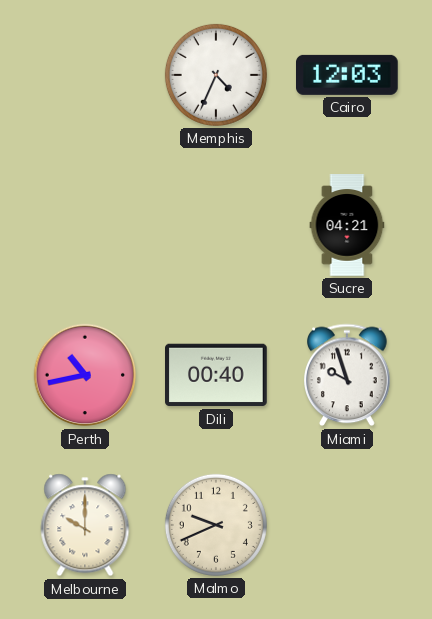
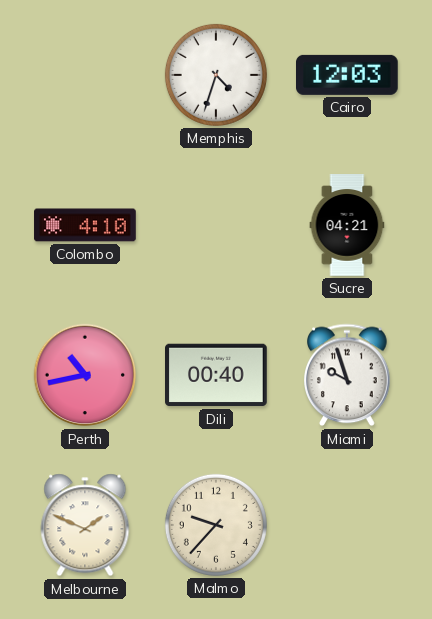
Memphis: 4:34 -> 4:33
Colombo: none -> 4:10
Melbourne: 10:00 -> 1:49
Malmo: 9:41 -> 9:37
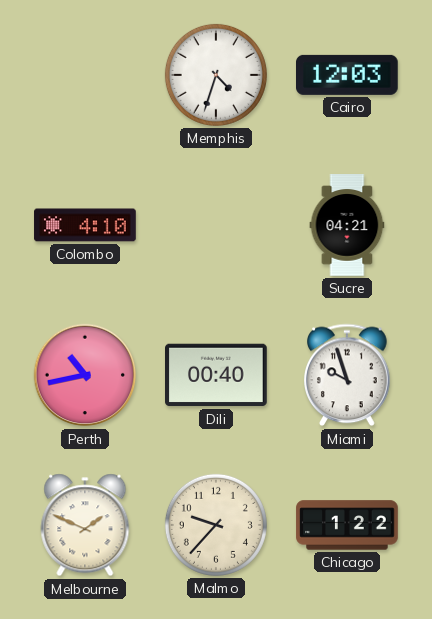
Chicago: none -> 1:22
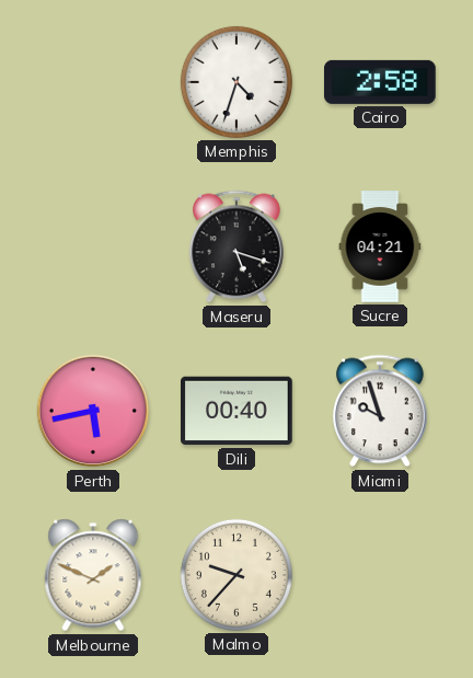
Cairo: 12:03 -> 2:58
Colombo: 4:10 -> none
Maseru: none -> 5:18
Perth: 10:43 -> 5:43
Chicago: 1:22 -> none
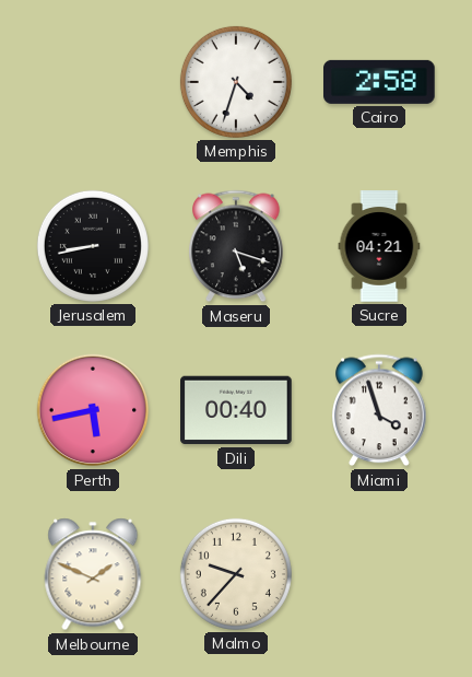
Jerusalem: none -> 8:43
Miami: 9:57 -> 3:57
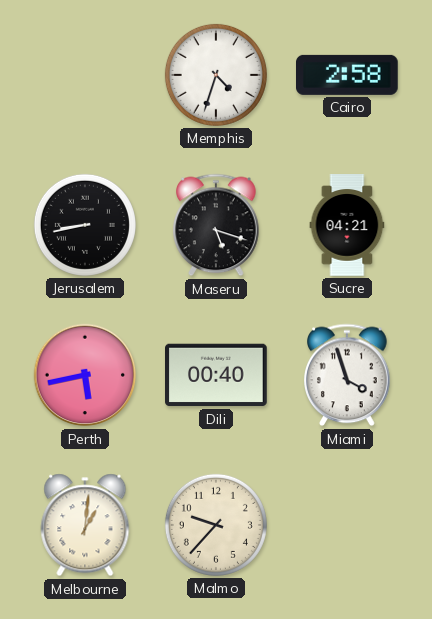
Melbourne: 1:49 -> 1:01
